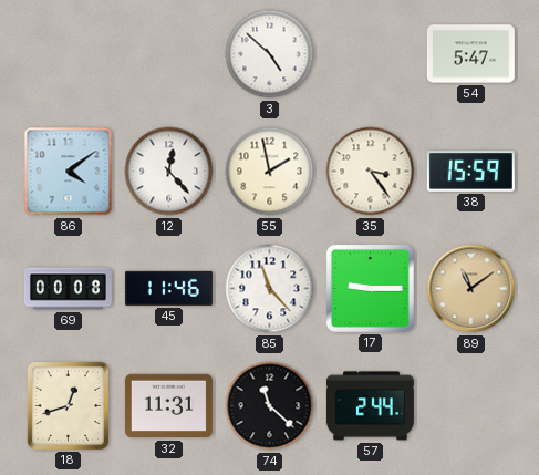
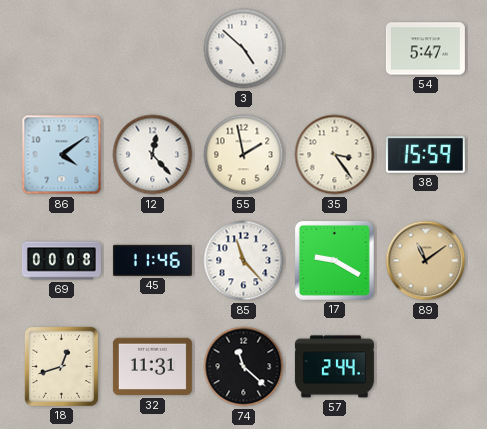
17: 9:15 -> 9:20
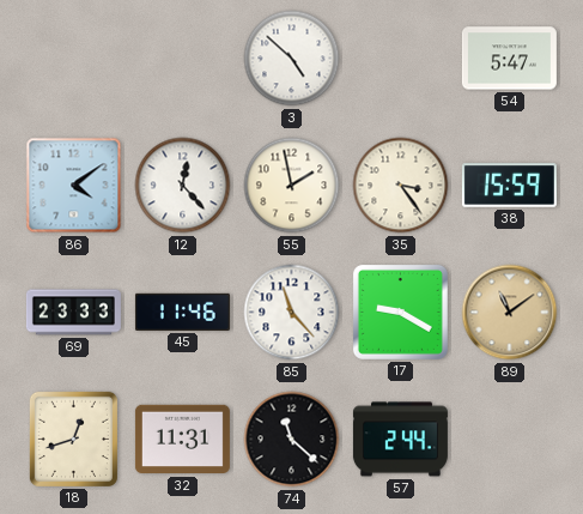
69: 00:08 -> 23:33
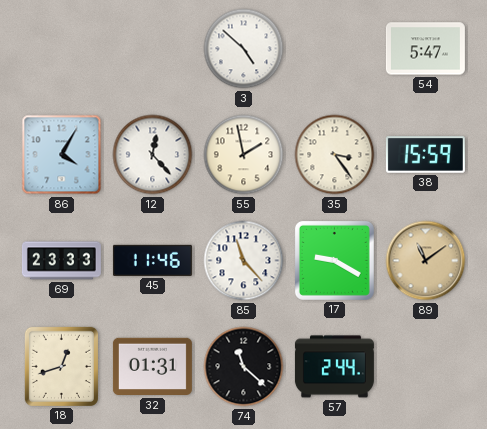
86: 4:09 -> 4:05
32: 11:31 -> 01:31
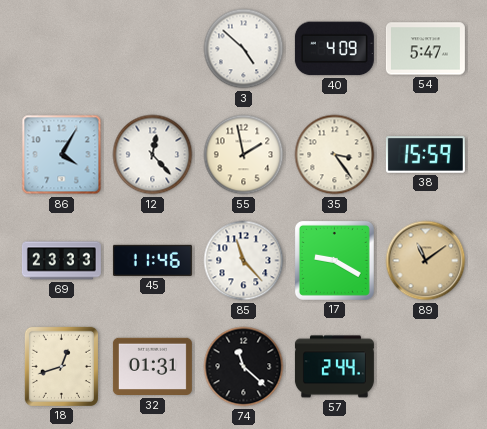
40: none -> 4:09
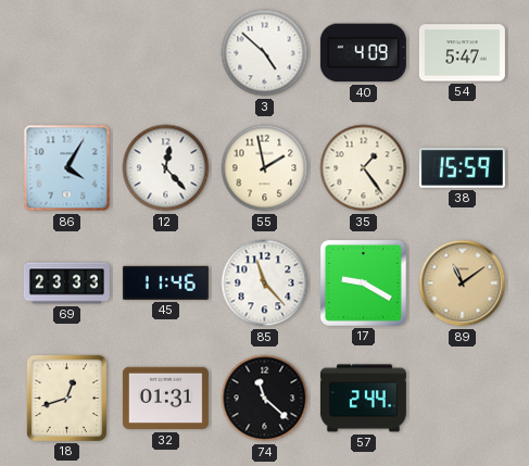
35: 3:24 -> 1:24
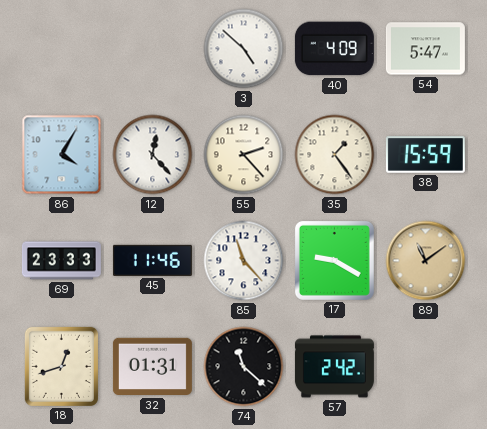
55: 1:58 -> 2:23
57: 2:44 -> 2:42
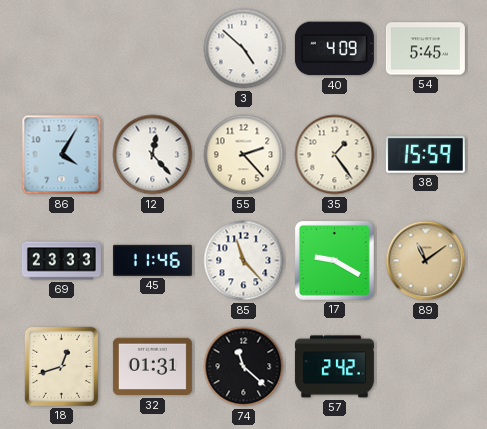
54: 5:47 -> 5:45
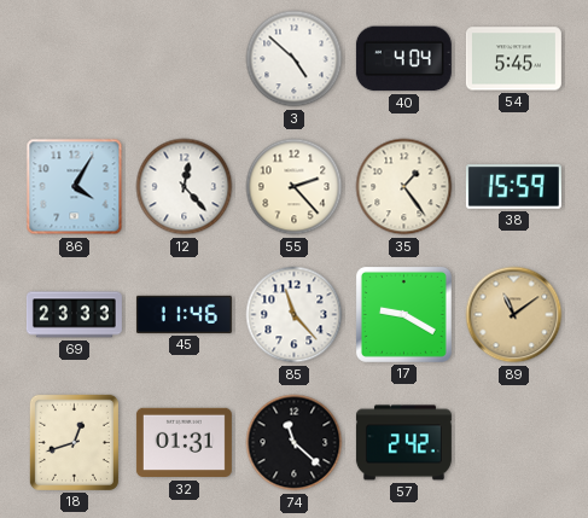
40: 4:09 -> 4:04
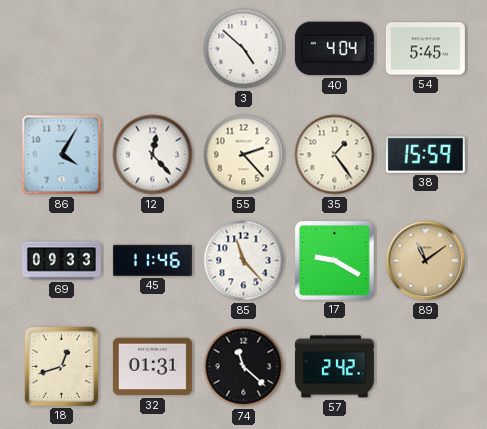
69: 23:33 -> 09:33
